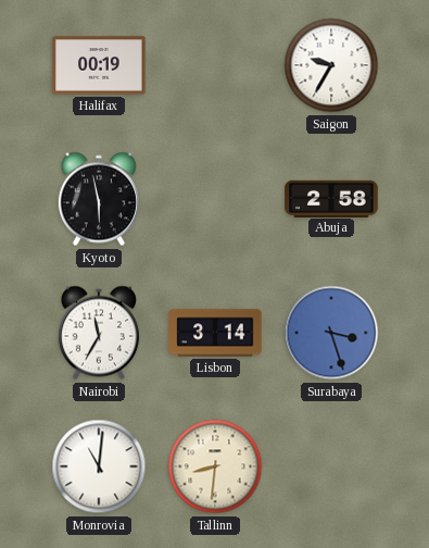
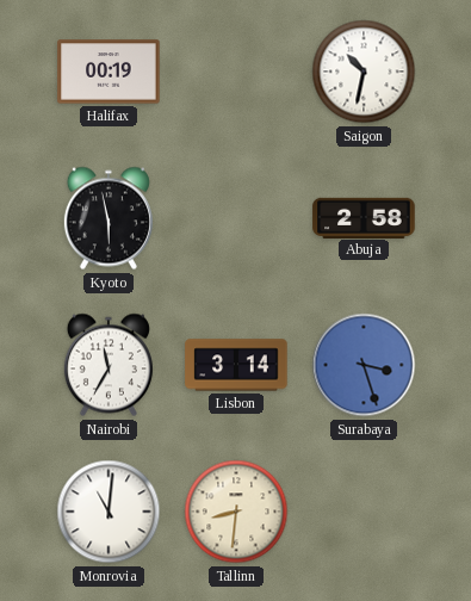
Saigon: 9:35 -> 10:32
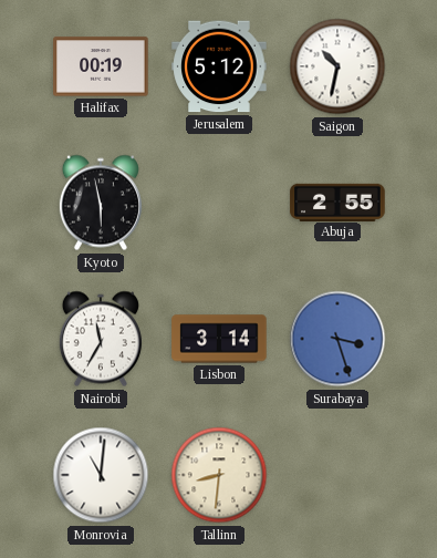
Jerusalem: none -> 5:12
Abuja: 2:58 -> 2:55
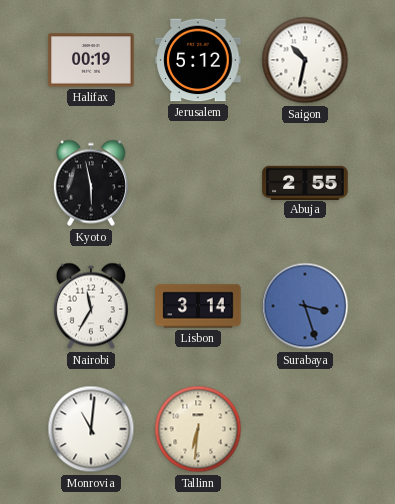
Tallinn: 8:31 -> 6:31
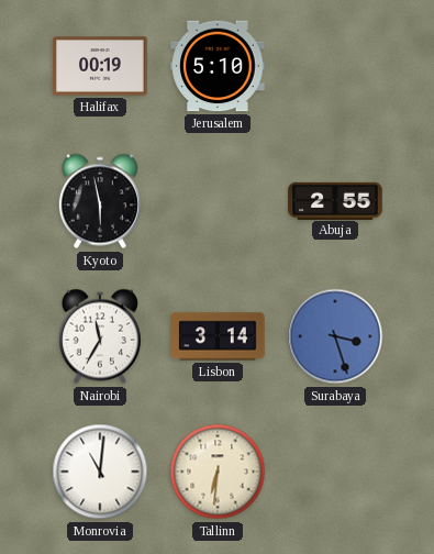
Jerusalem: 5:12 -> 5:10
Saigon: 10:32 -> none
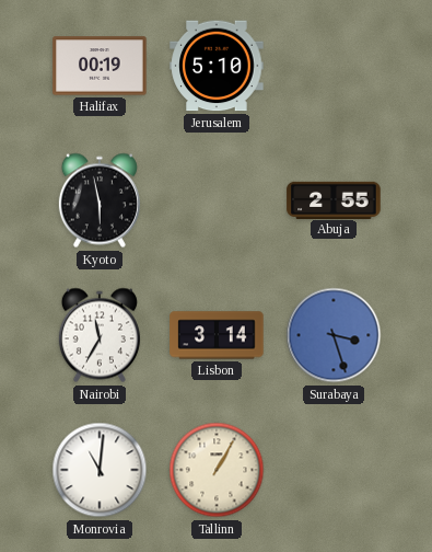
Tallinn: 6:31 -> 1:05
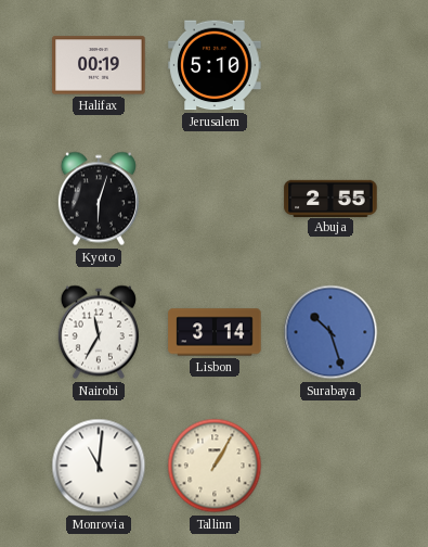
Kyoto: 5:58 -> 6:03
Surabaya: 3:27 -> 10:27
